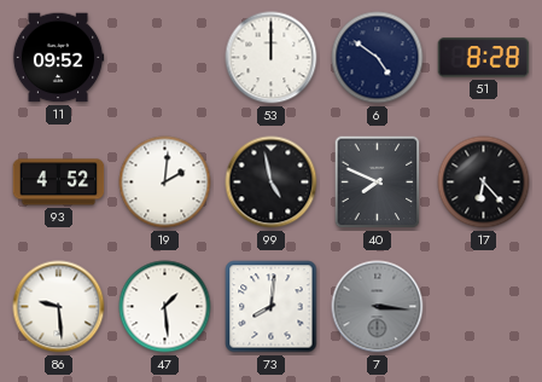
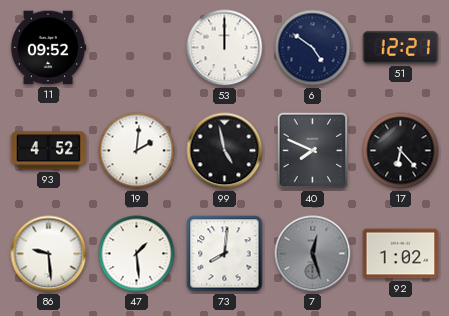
51: 8:28 -> 12:21
7: 3:16 -> 12:27
92: none -> 1:02
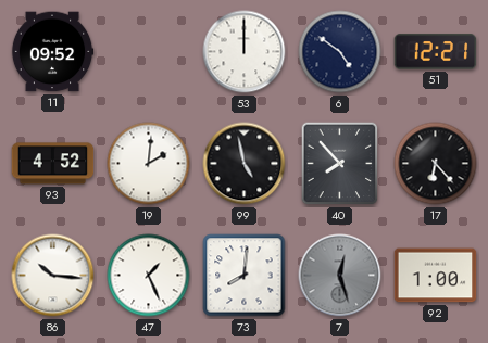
40: 7:49 -> 7:53
86: 9:29 -> 10:16
47: 1:29 -> 1:26
92: 1:02 -> 1:00
